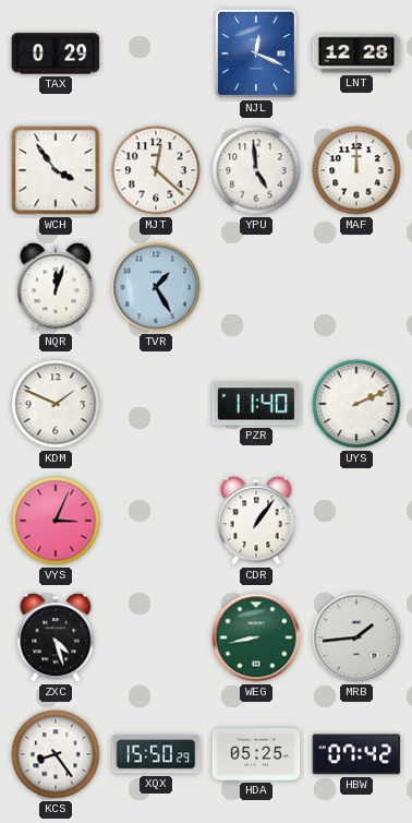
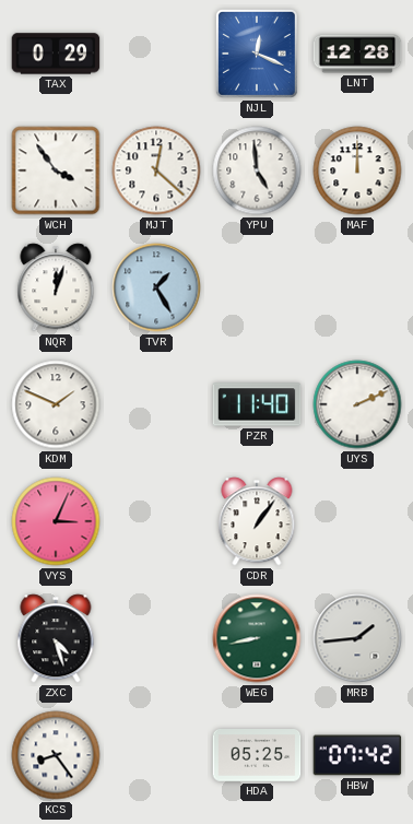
XQX: 15:50 -> none
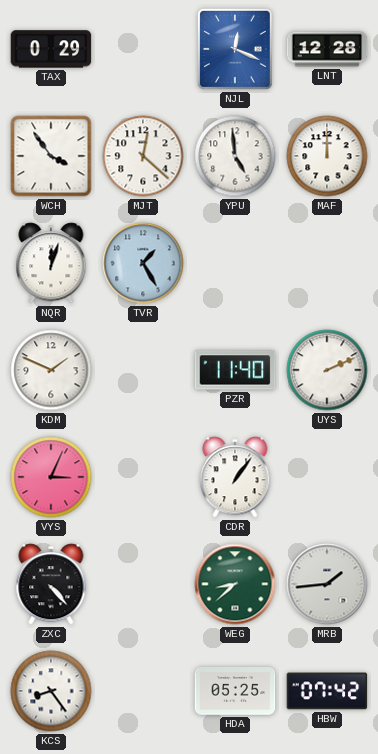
ZXC: 4:27 -> 4:23
WEG: 8:43 -> 8:38
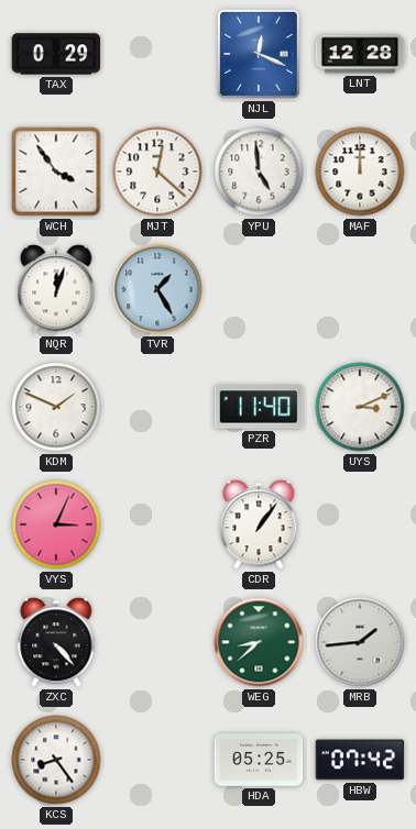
UYS: 2:11 -> 3:11
